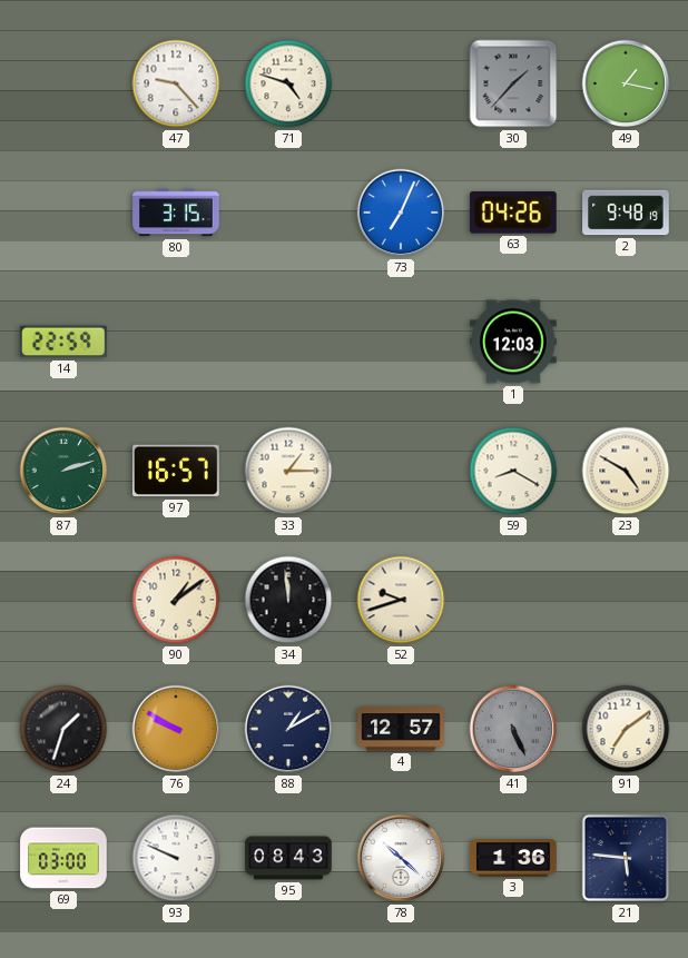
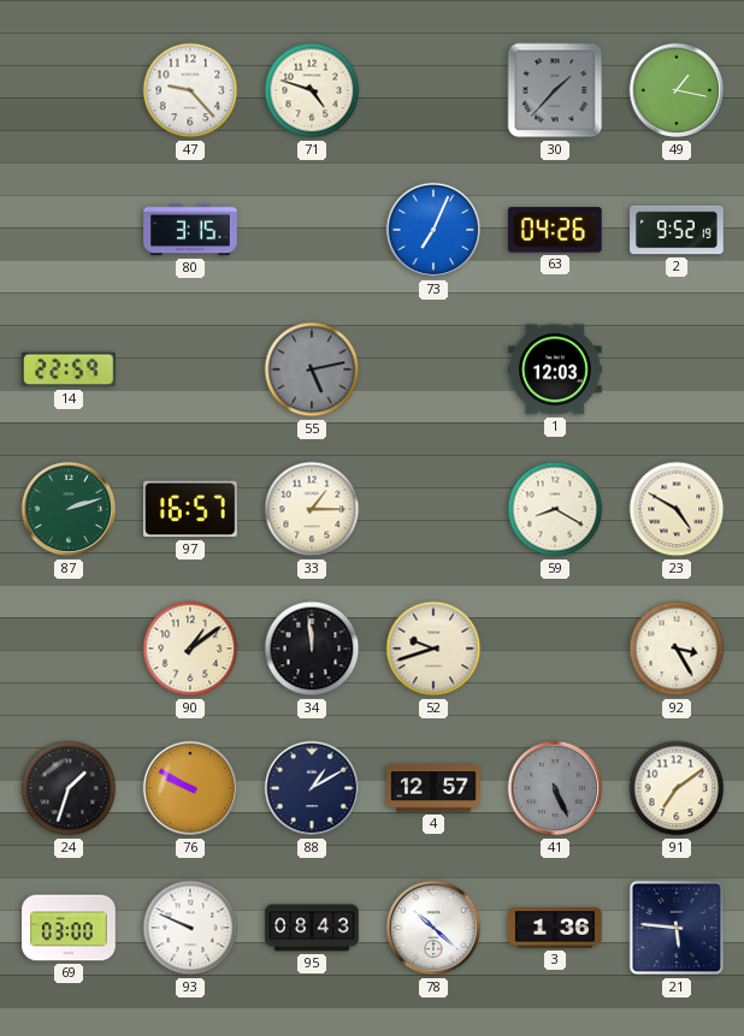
2: 9:48 -> 9:52
55: none -> 5:13
92: none -> 3:25
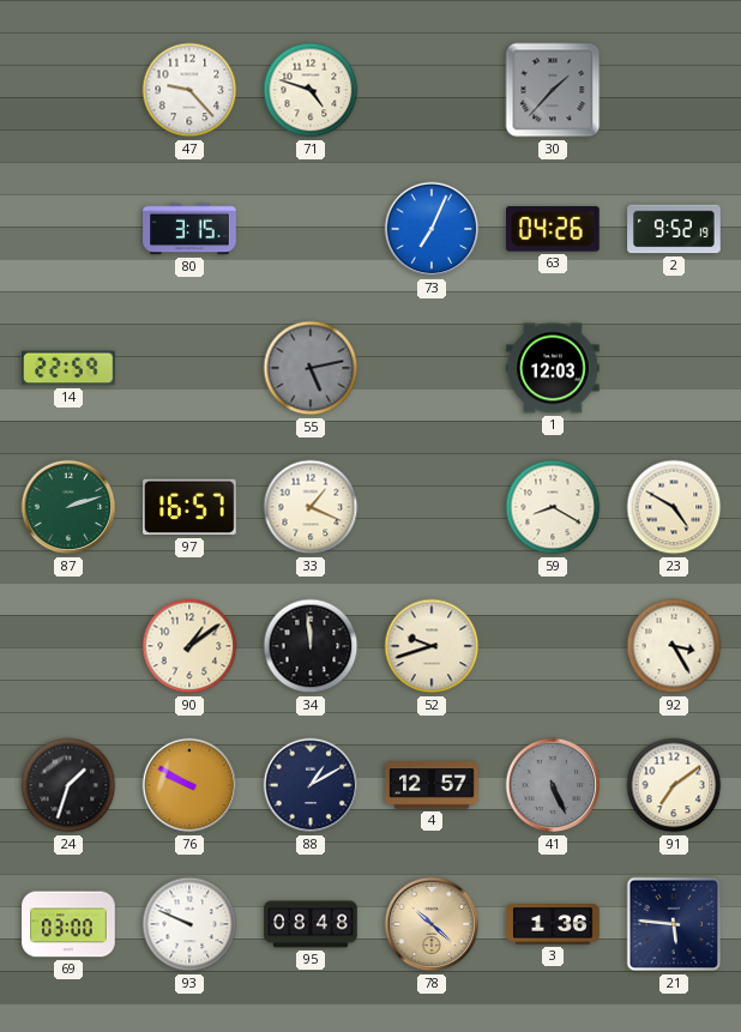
49: 1:17 -> none
33: 1:15 -> 1:19
95: 08:43 -> 08:48
78 dial: white -> champagne
